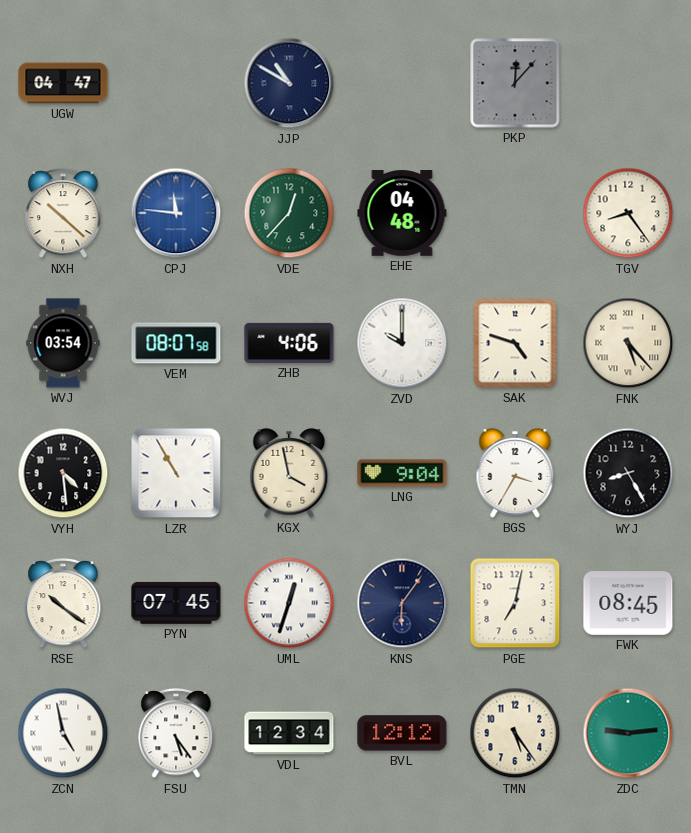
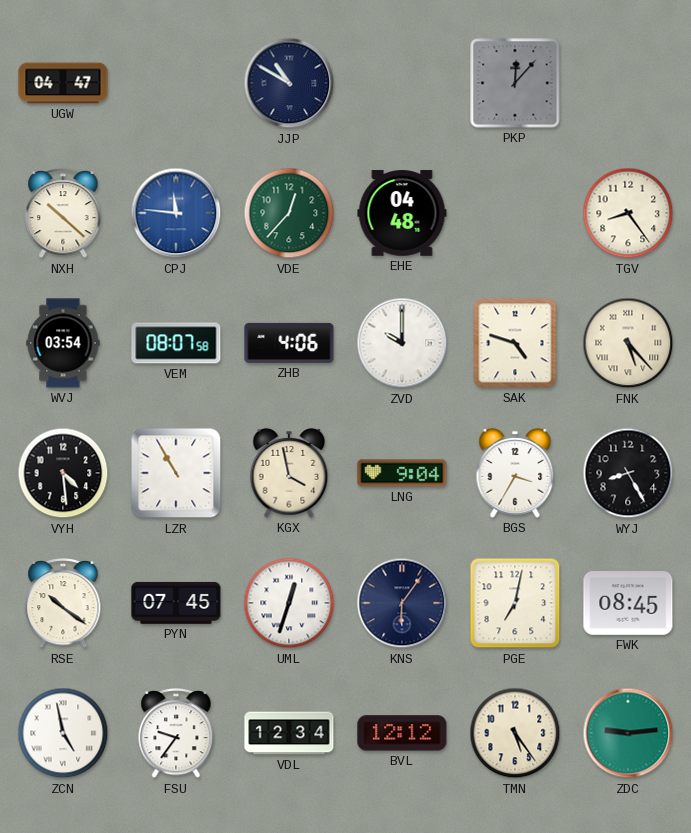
FSU: 5:24 -> 9:36
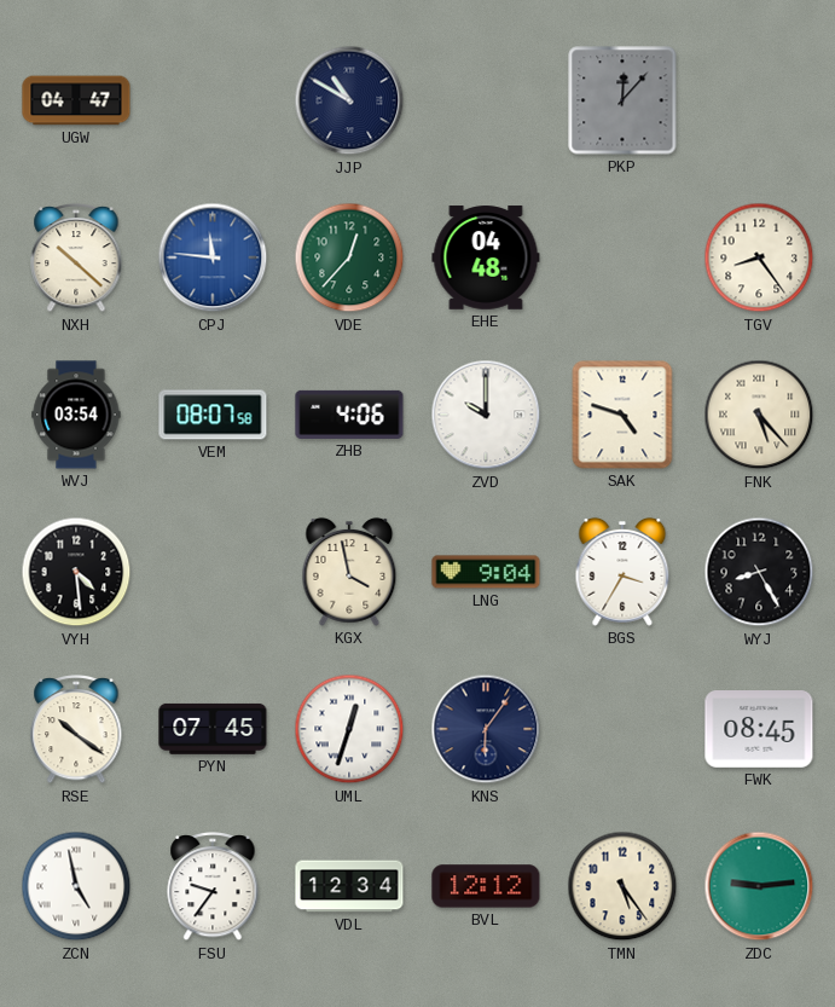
LZR: 10:55 -> none
PGE: 7:02 -> none
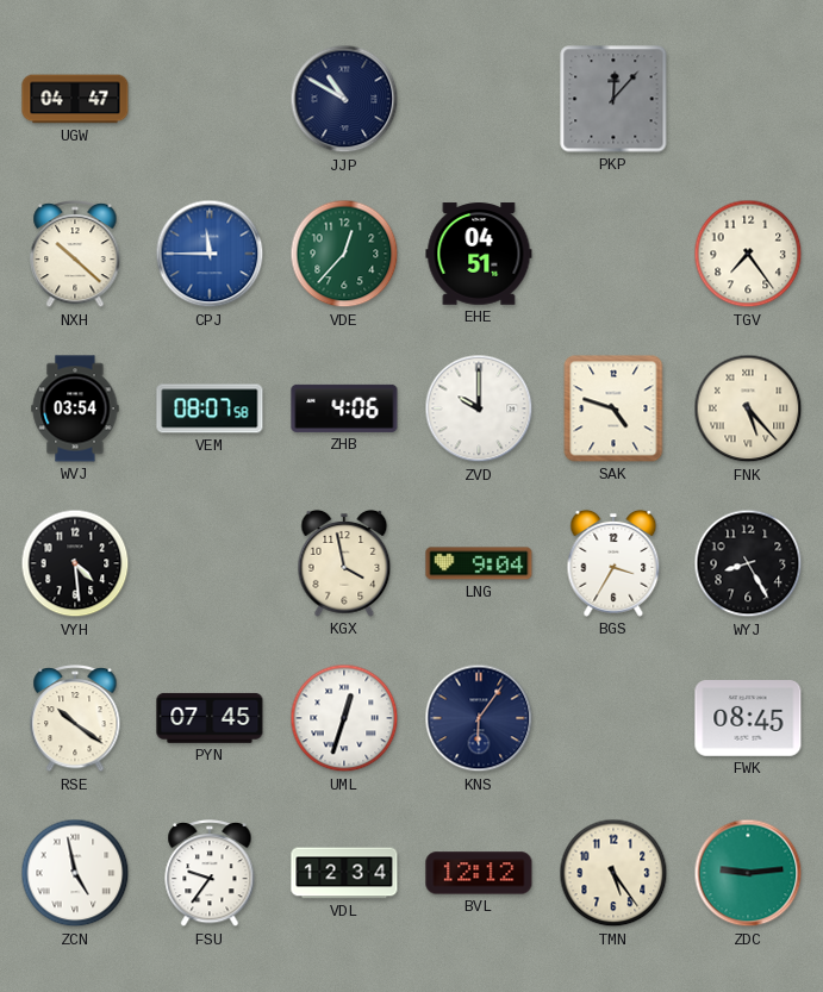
CPJ: 11:46 -> 11:45
EHE: 04:48 -> 04:51
TGV: 8:24 -> 7:24
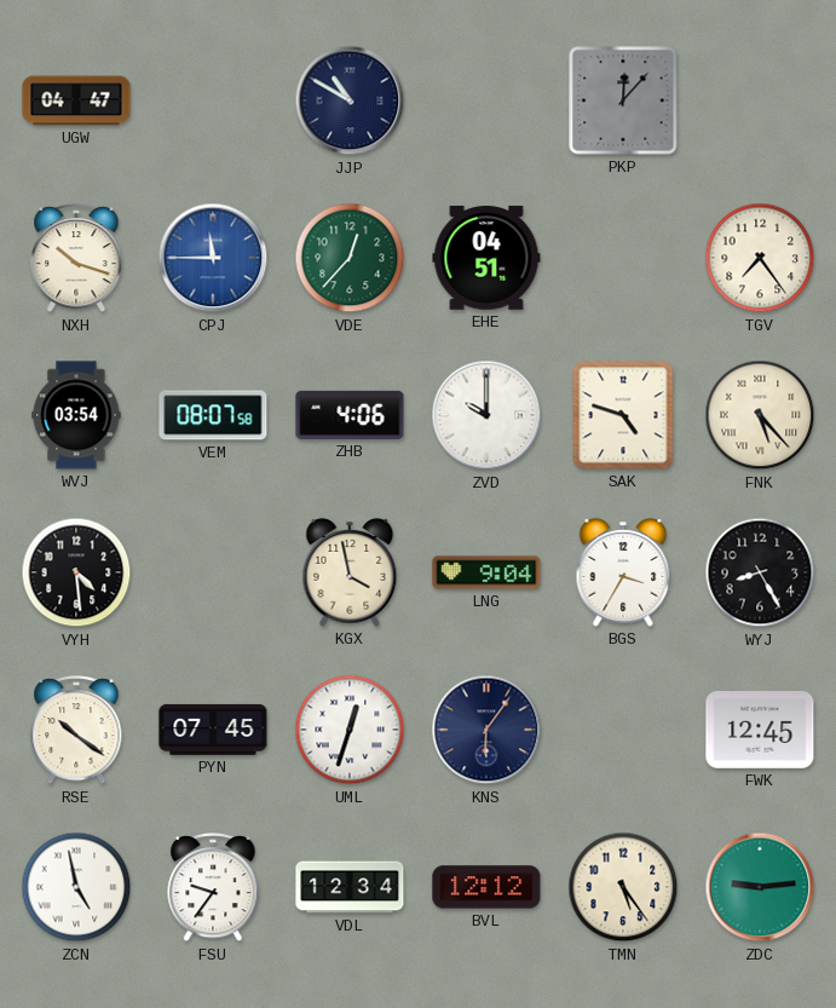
NXH: 10:22 -> 10:18
FWK: 08:45 -> 12:45
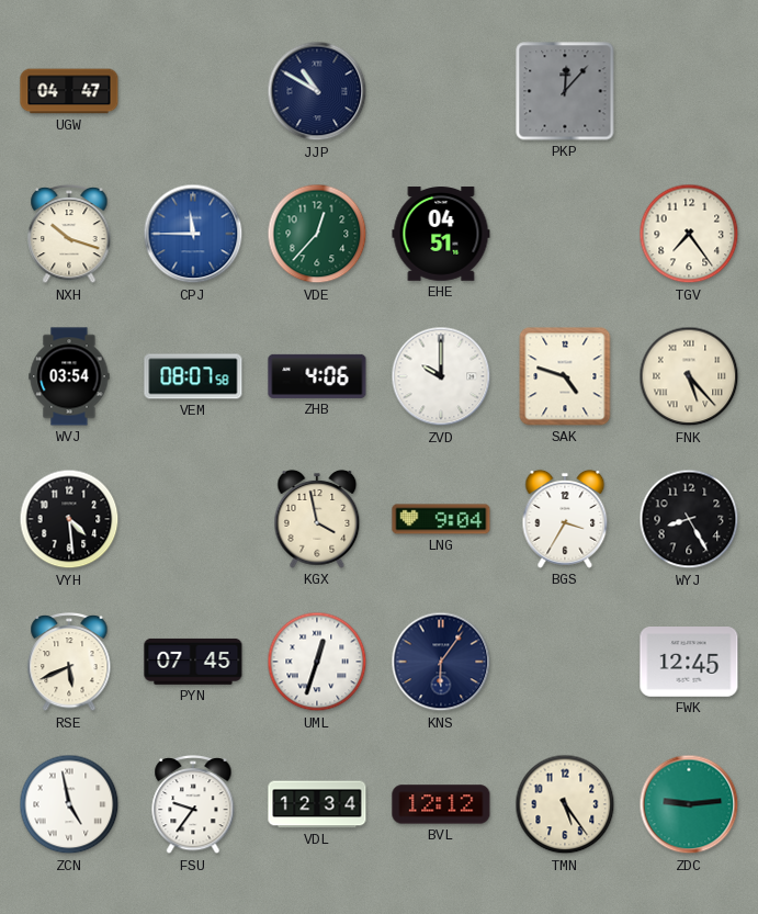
RSE: 10:21 -> 5:41
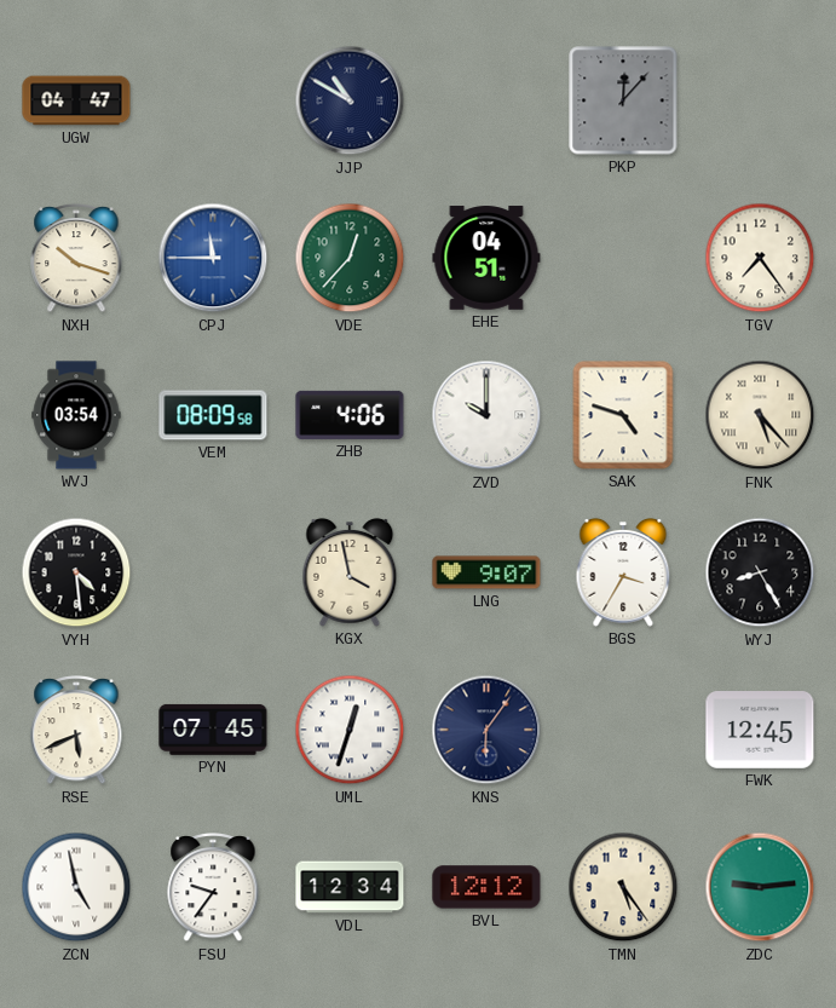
VEM: 08:07 -> 08:09
LNG: 9:04 -> 9:07
